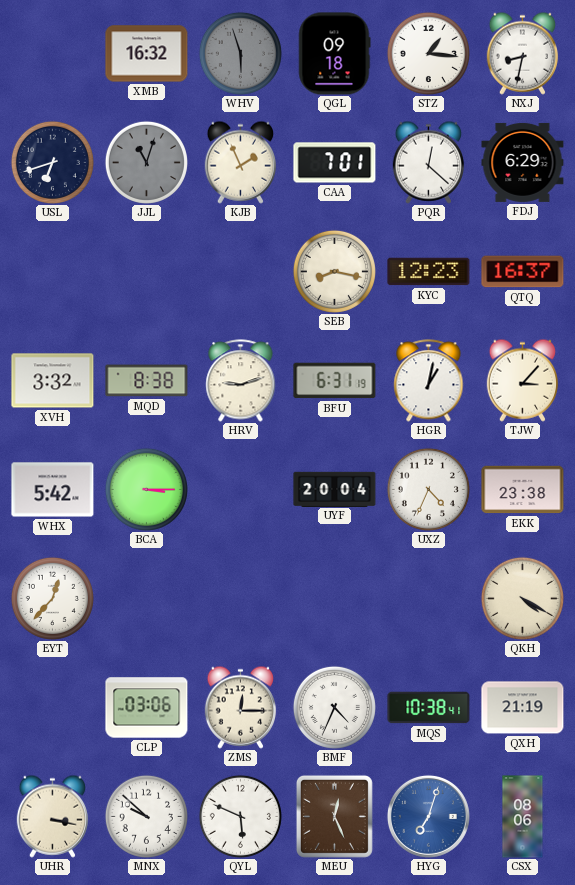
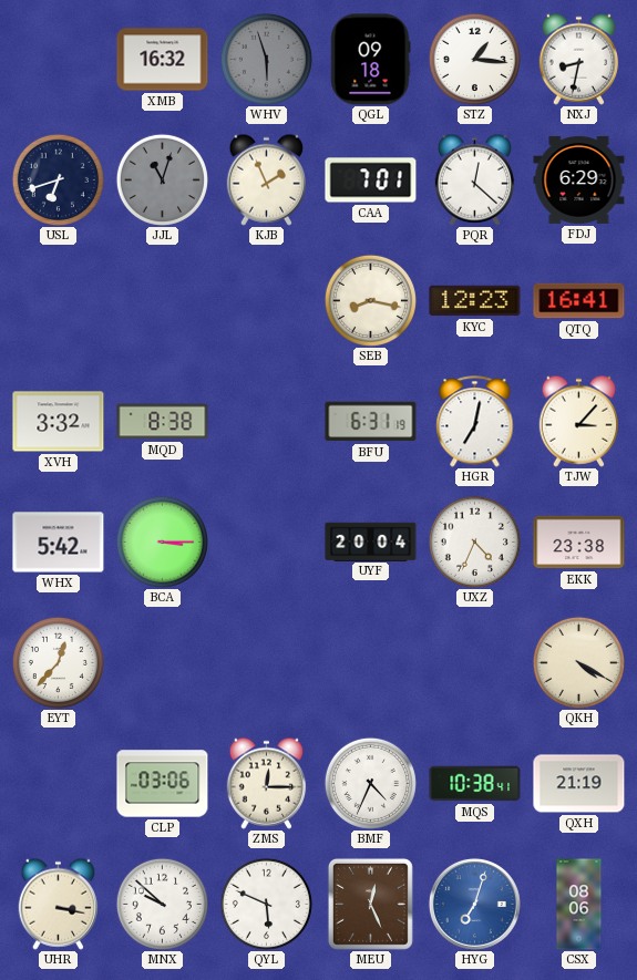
QTQ: 16:37 -> 16:41
HRV: 9:12 -> none
HGR: 1:02 -> 7:02
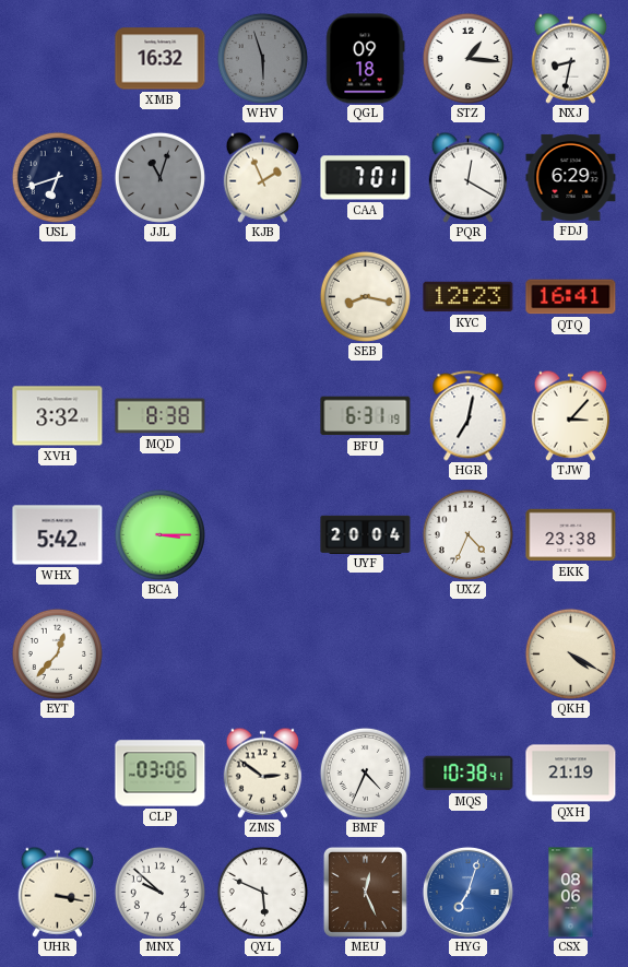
PQR: 12:22 -> 12:20
ZMS: 12:15 -> 2:51
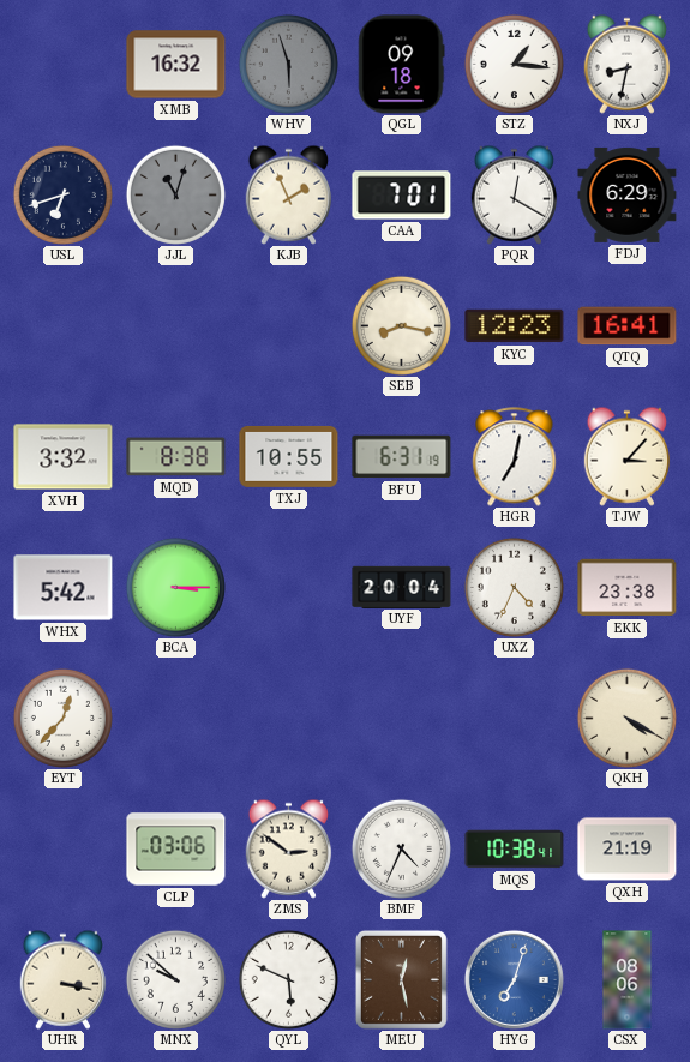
TXJ: none -> 10:55
MEU: 12:26 -> 12:28
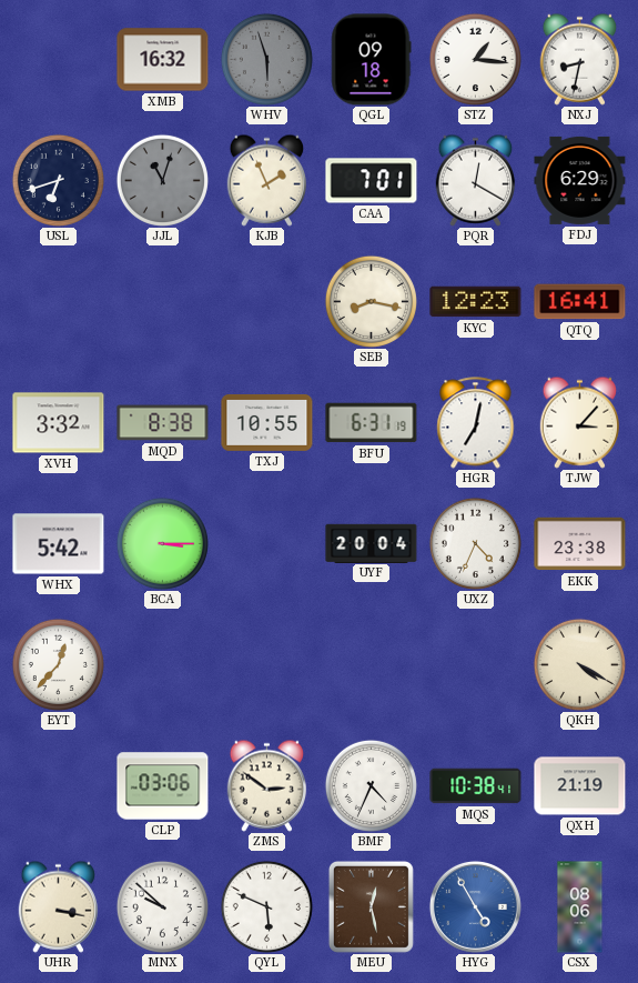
HYG: 7:03 -> 4:55
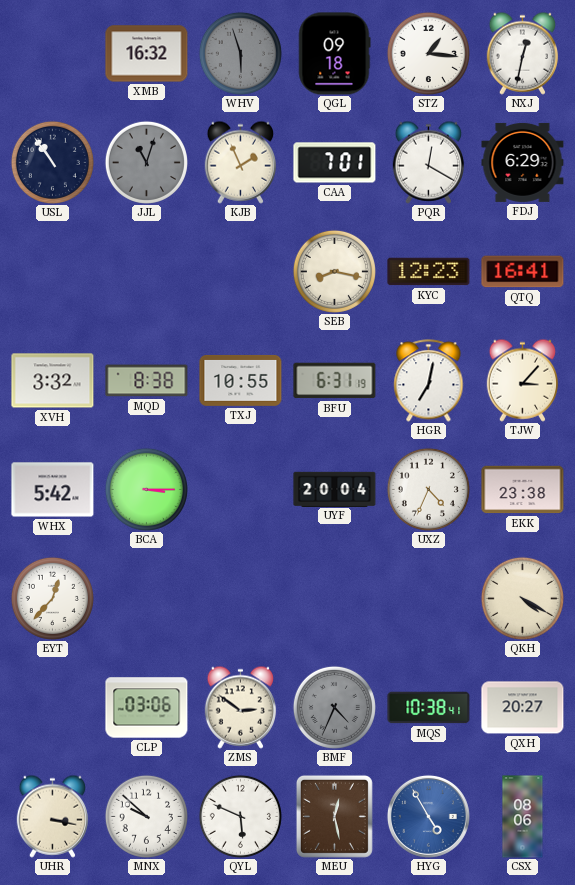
NXJ: 8:32 -> 12:32
USL: 6:42 -> 10:54
BMF dial: white -> grey
QXH: 21:19 -> 20:27
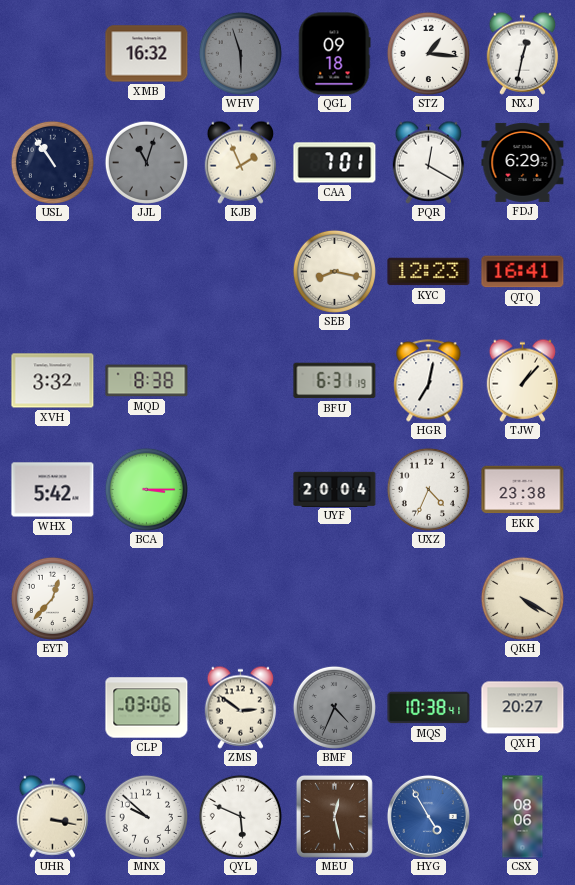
TXJ: 10:55 -> none
TJW: 3:07 -> 1:07
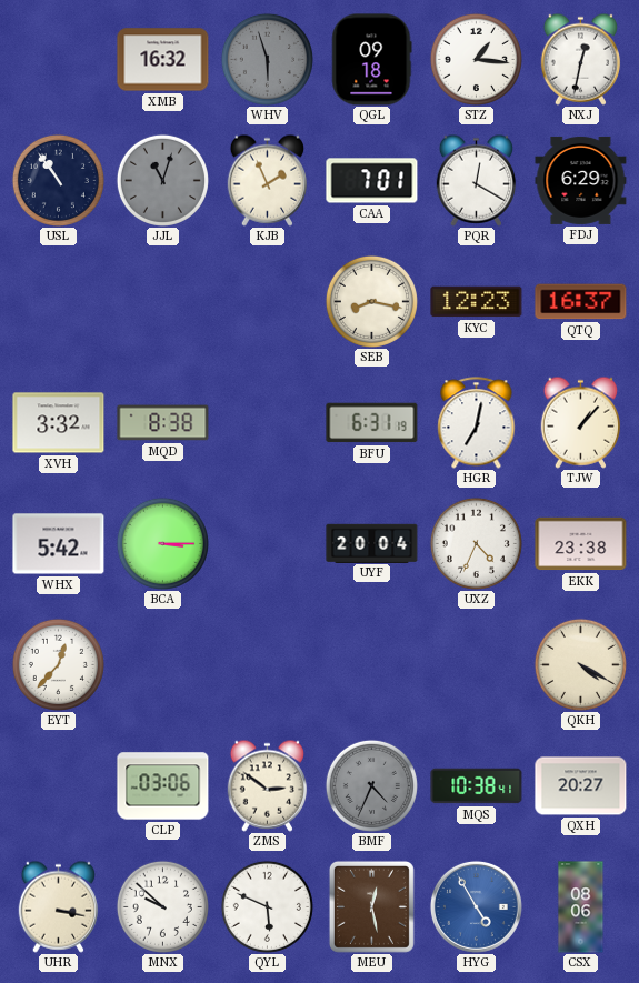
QTQ: 16:41 -> 16:37
